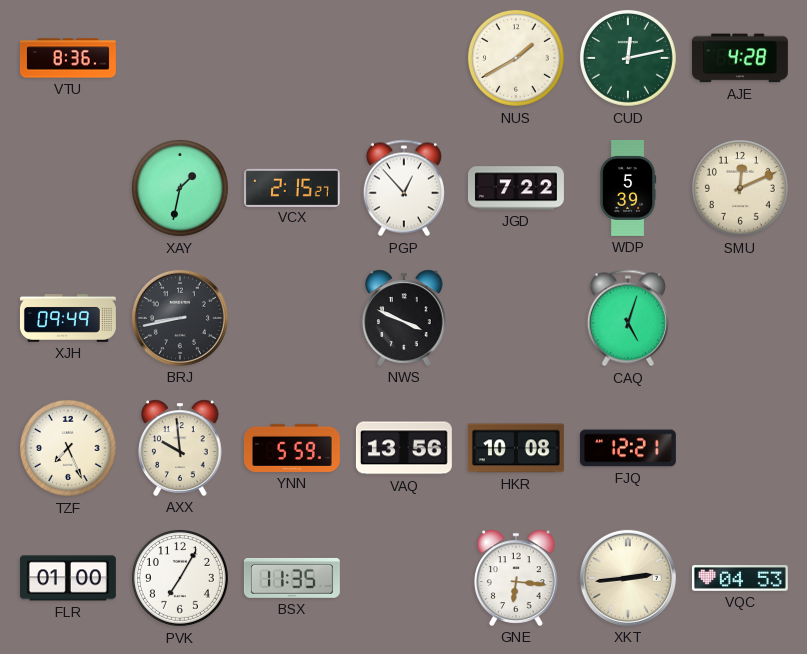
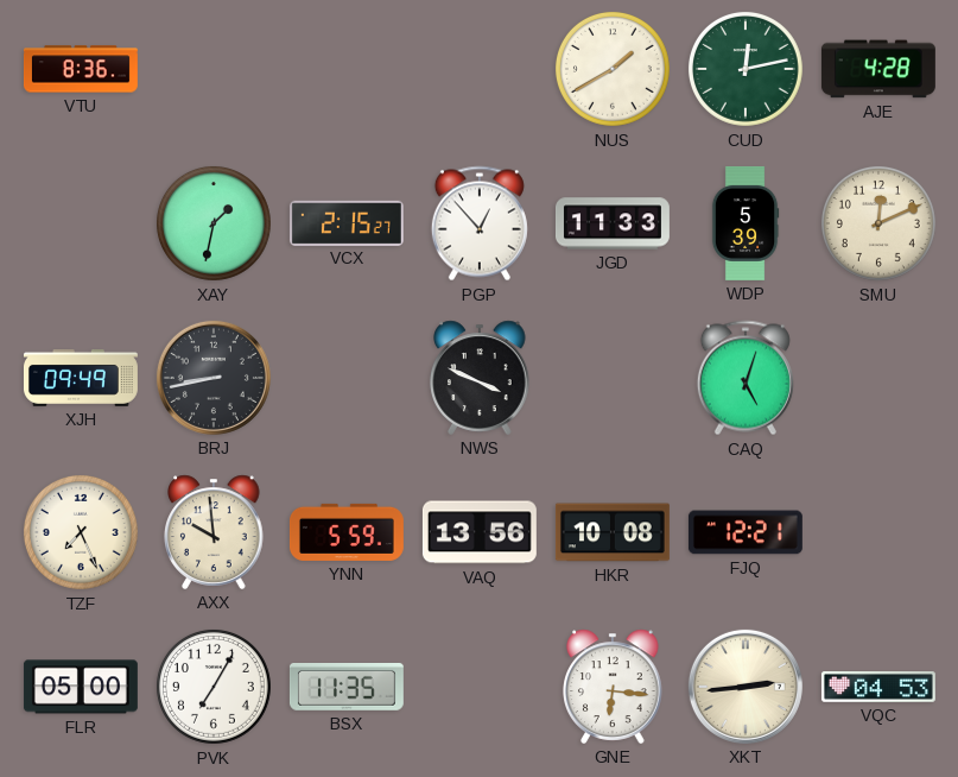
JGD: 7:22 -> 11:33
FLR: 01:00 -> 05:00
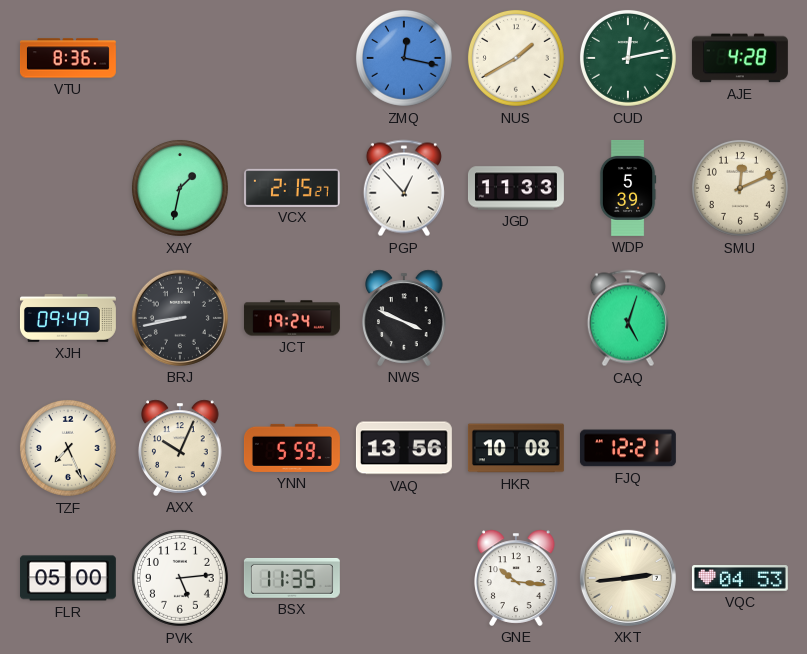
ZMQ: none -> 12:17
JCT: none -> 19:24
AXX: 9:59 -> 10:04
PVK: 7:05 -> 5:14
GNE: 6:16 -> 10:16
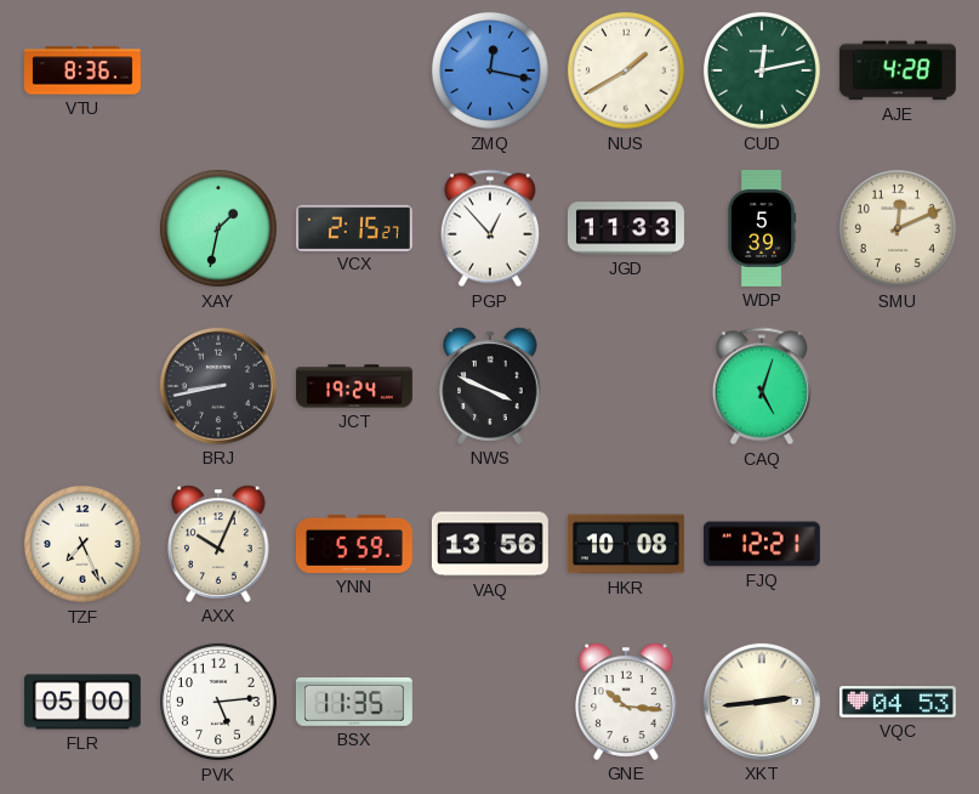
XJH: 09:49 -> none
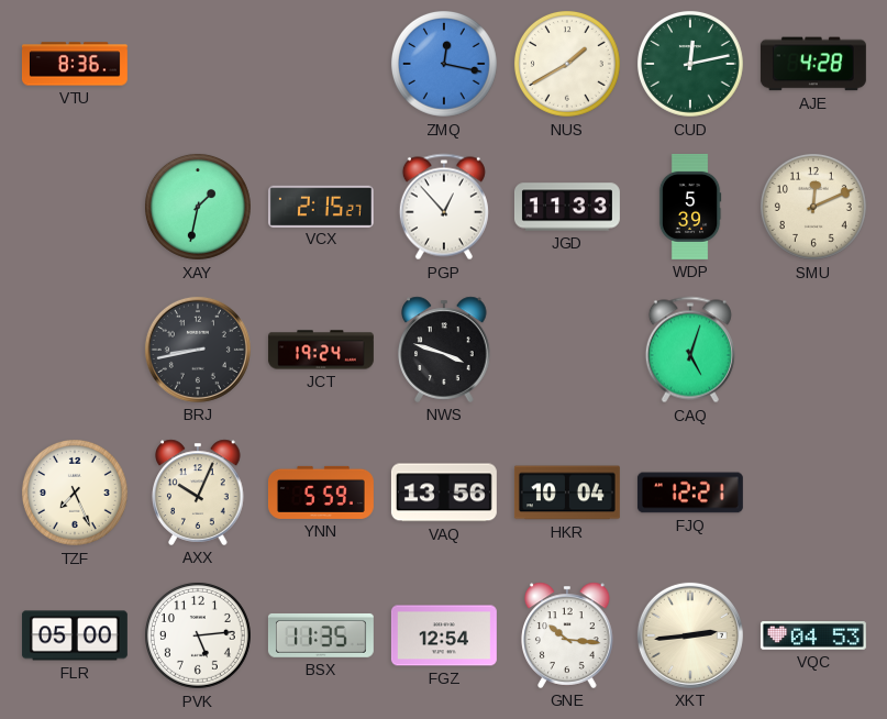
NWS: 3:49 -> 3:48
HKR: 10:08 -> 10:04
FGZ: none -> 12:54
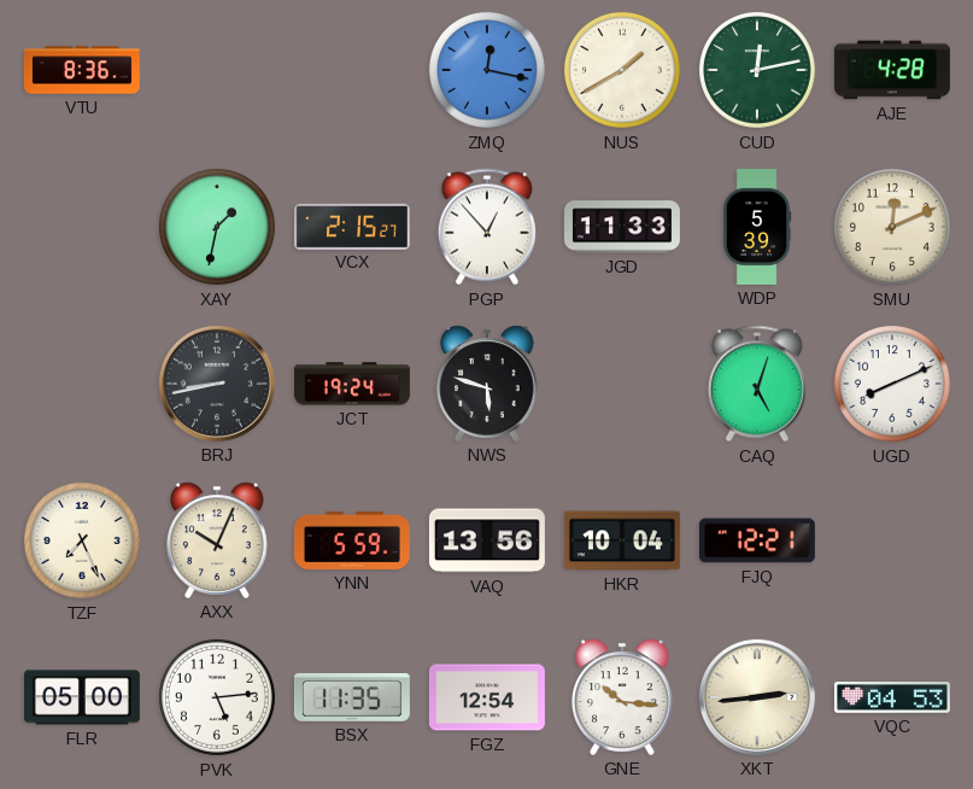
NWS: 3:48 -> 5:48
UGD: none -> 8:11
